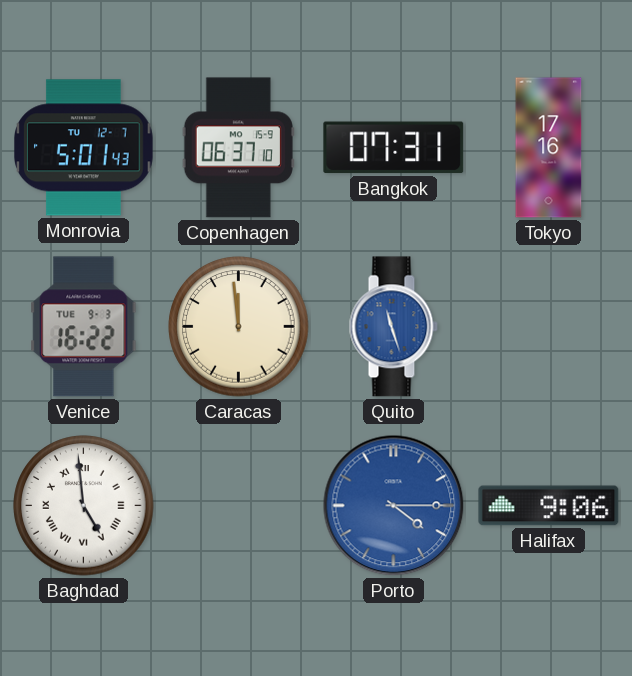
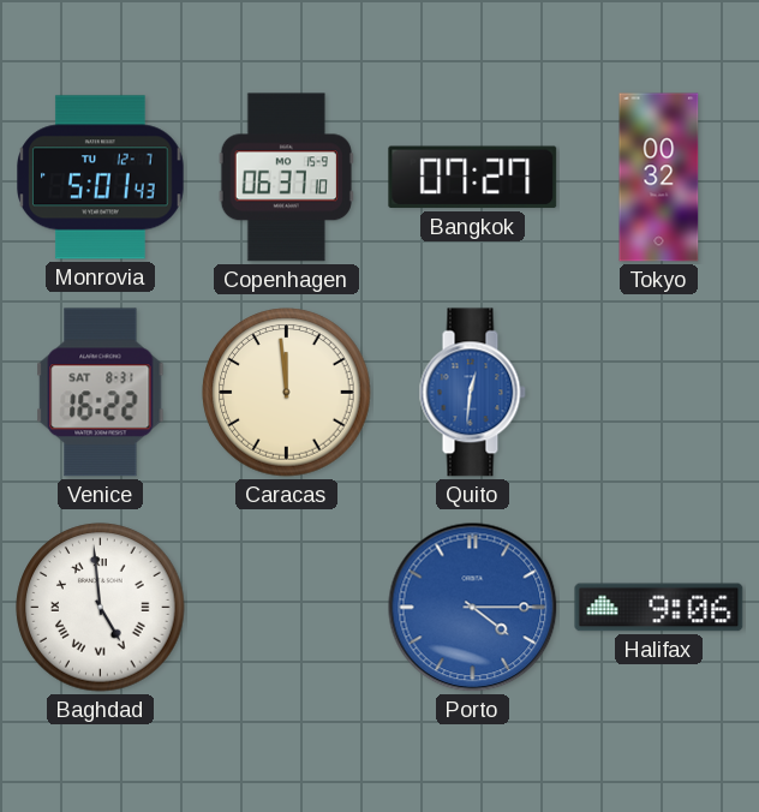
Bangkok: 07:31 -> 07:27
Tokyo: 17:16 -> 00:32
Venice date: TUE 9-3 -> SAT 8-31
Quito: 11:27 -> 12:31
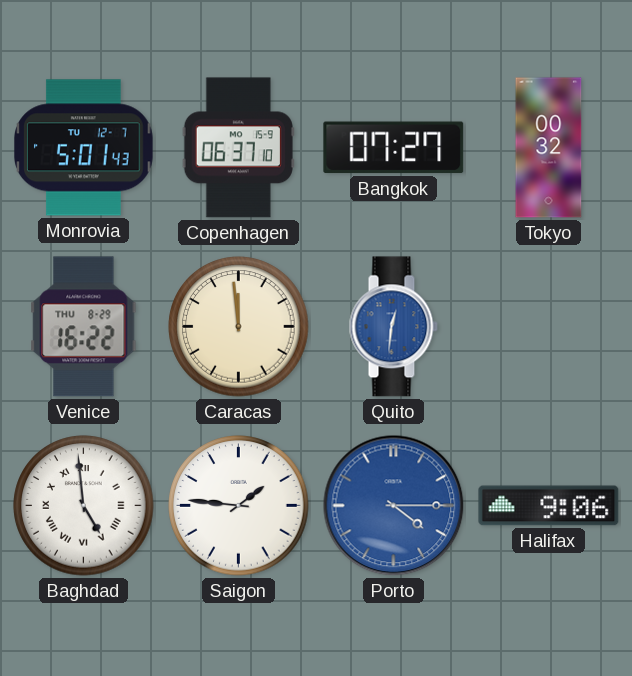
Venice date: SAT 8-31 -> THU 8-29
Saigon: none -> 1:46
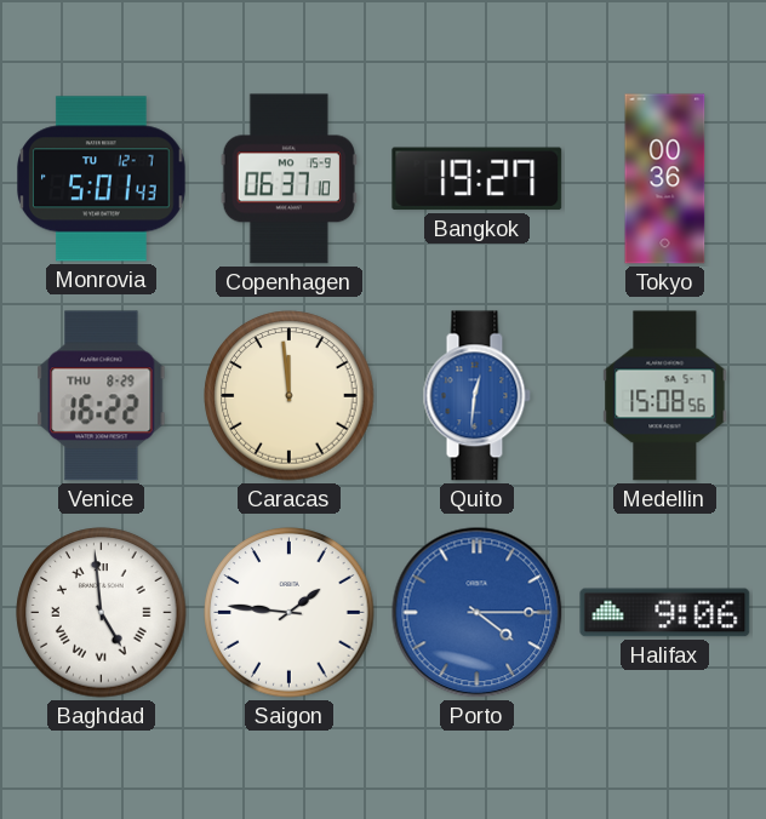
Bangkok: 07:27 -> 19:27
Tokyo: 00:32 -> 00:36
Medellin: none -> 15:08
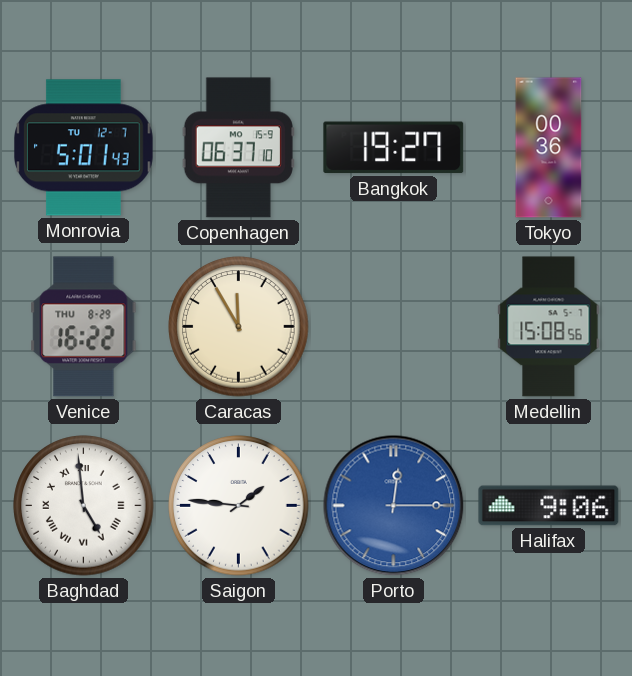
Caracas: 11:59 -> 11:55
Quito: 12:31 -> none
Porto: 4:15 -> 12:15
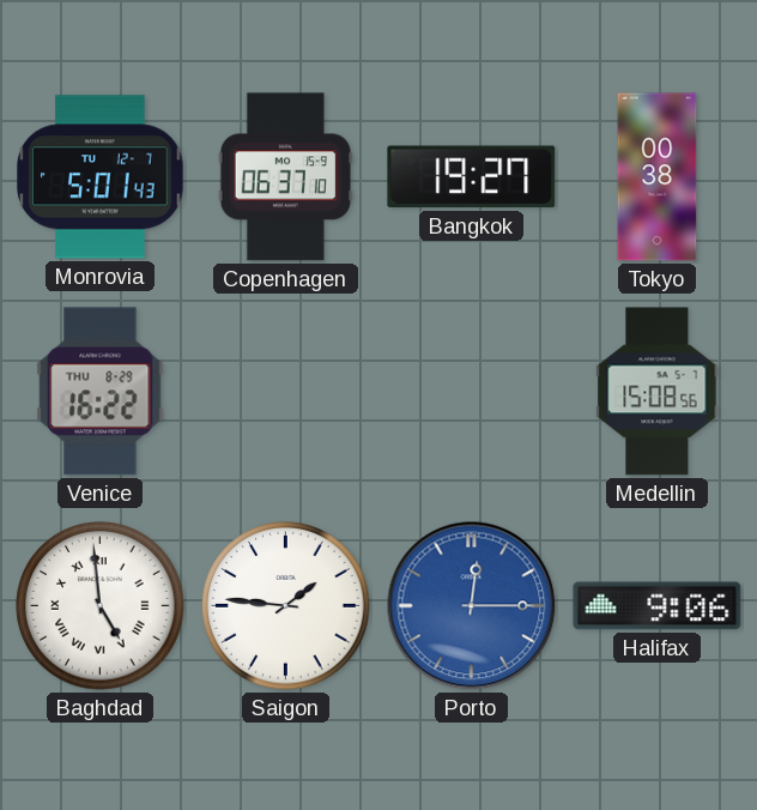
Tokyo: 00:36 -> 00:38
Caracas: 11:55 -> none
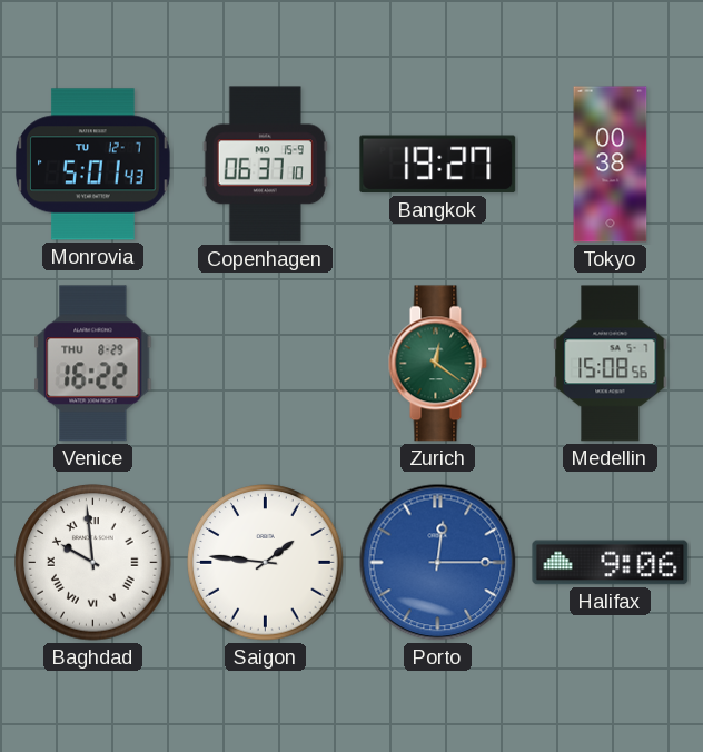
Zurich: none -> 12:21
Baghdad: 4:59 -> 9:59
